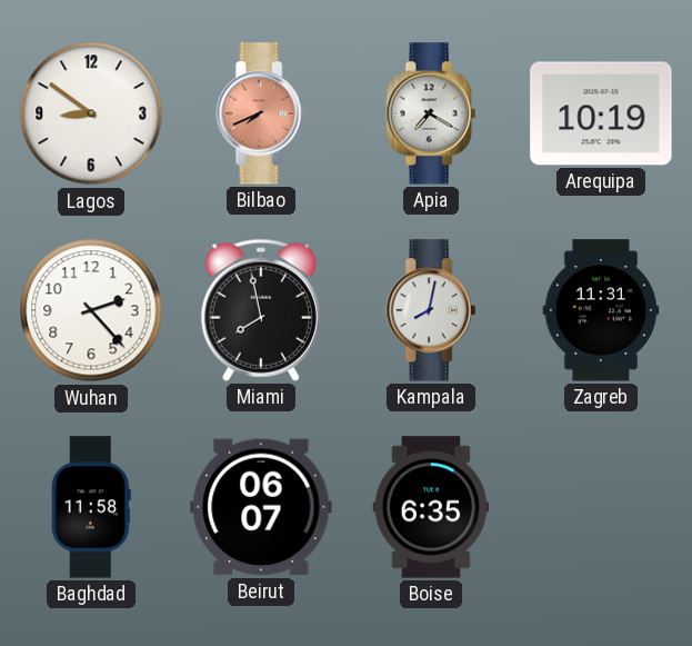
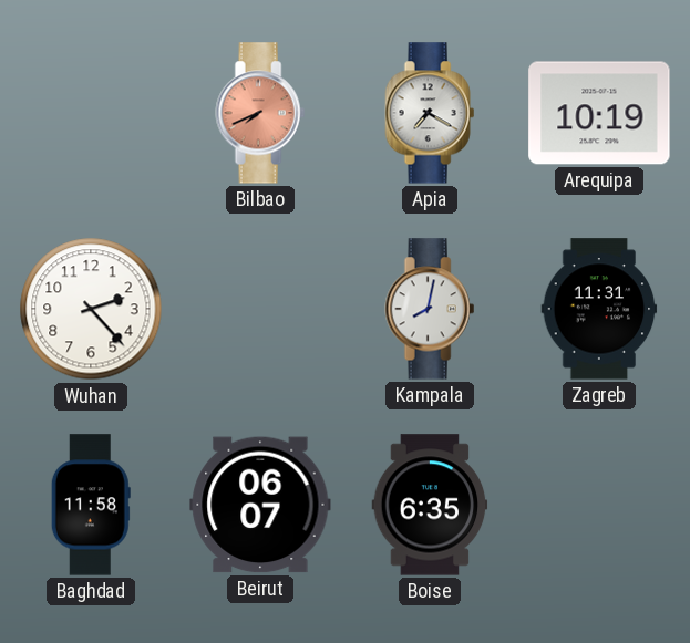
Lagos: 8:51 -> none
Miami: 7:58 -> none
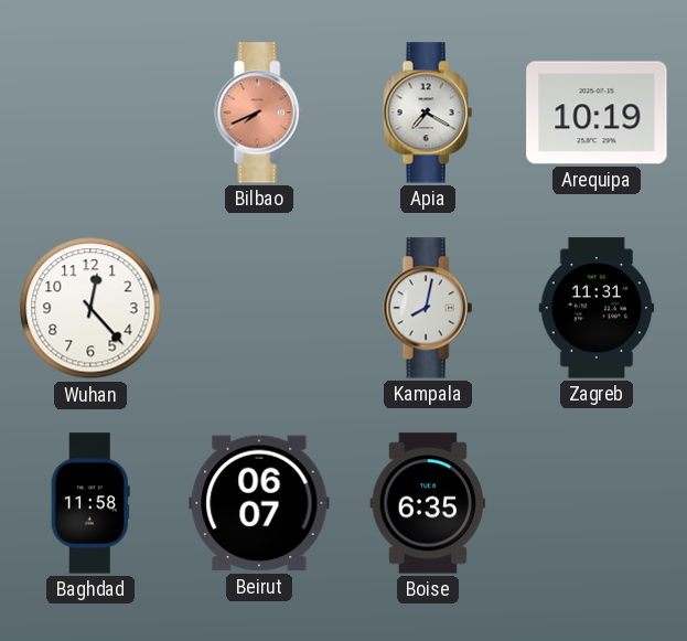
Wuhan: 2:23 -> 12:23
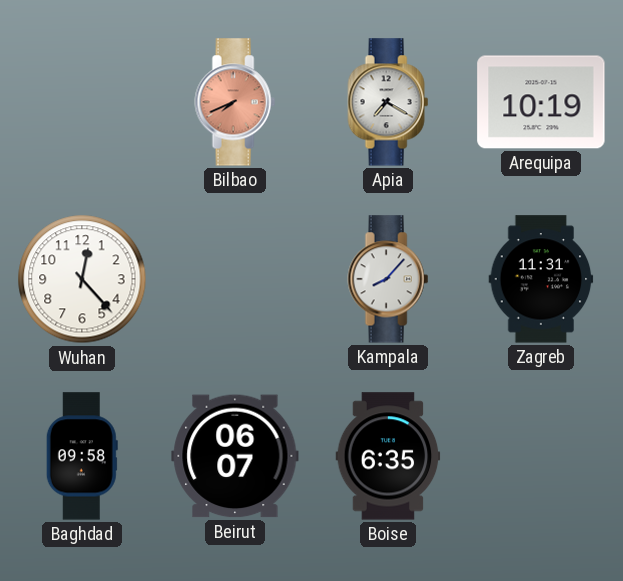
Kampala: 8:02 -> 8:07
Baghdad: 11:58 -> 09:58
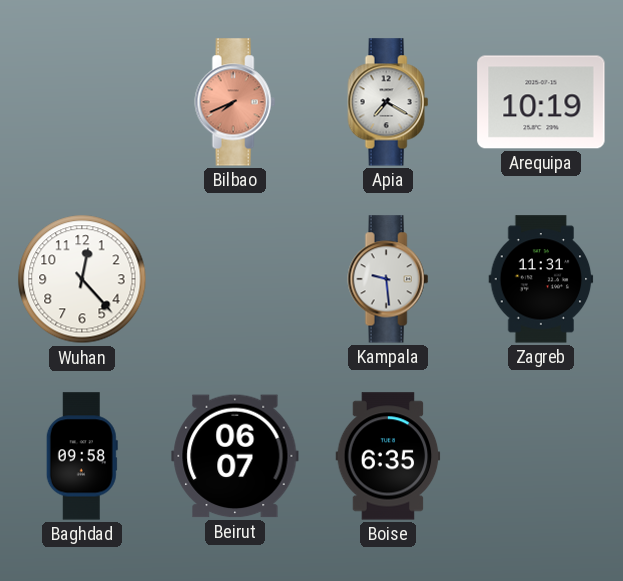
Kampala: 8:07 -> 9:29
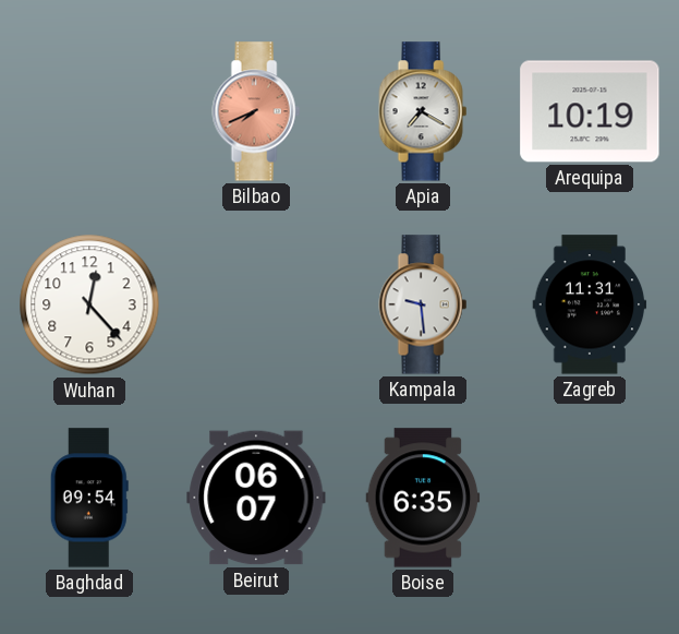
Baghdad: 09:58 -> 09:54
